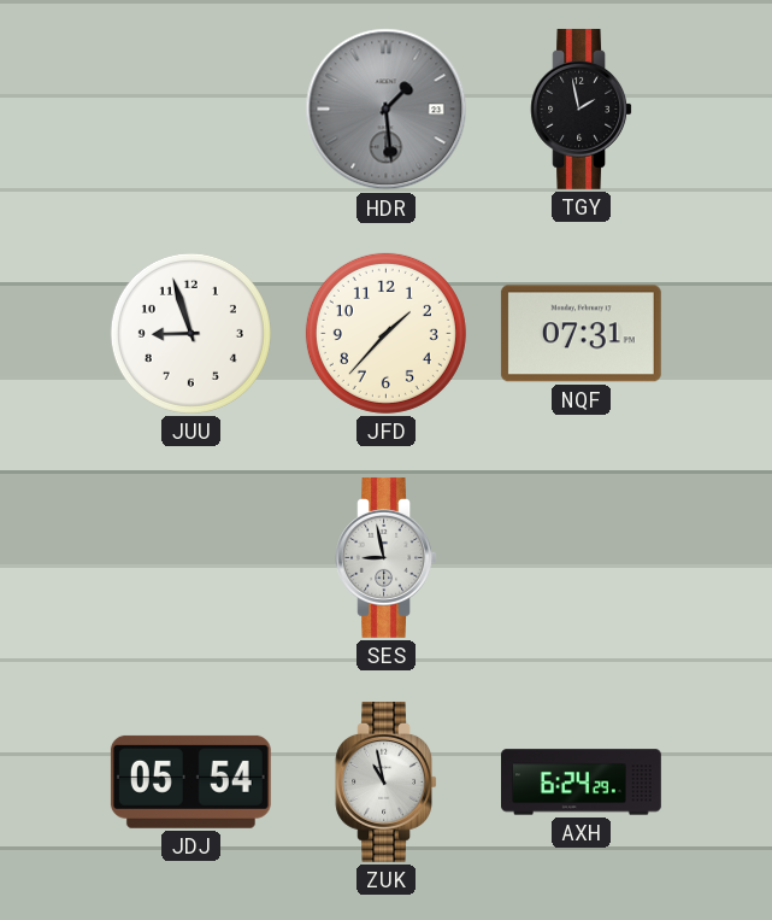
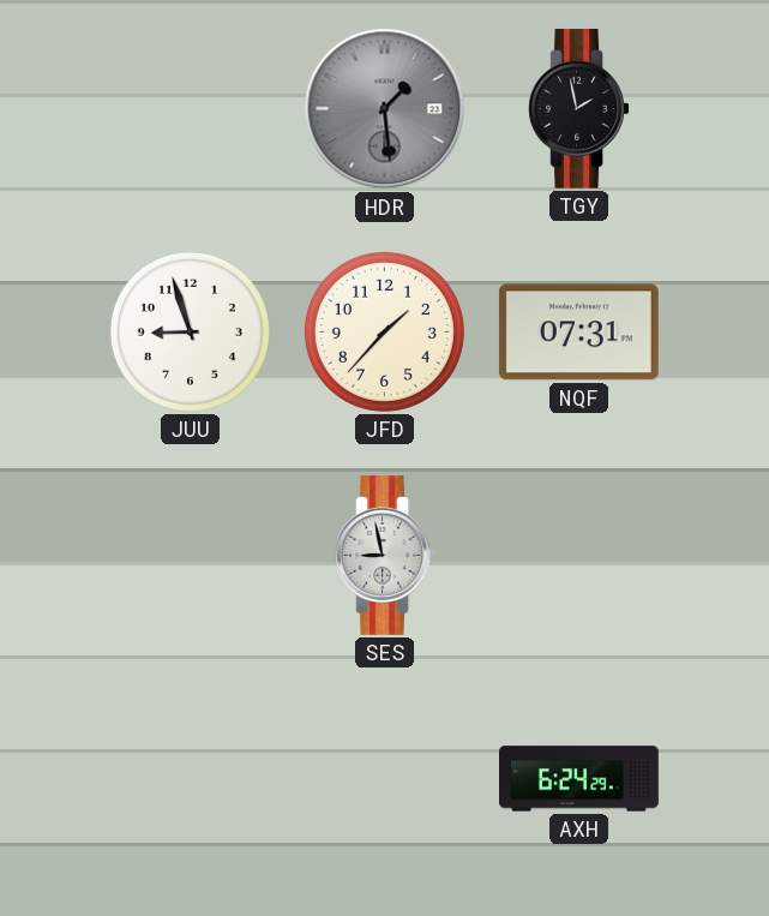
JDJ: 05:54 -> none
ZUK: 10:58 -> none
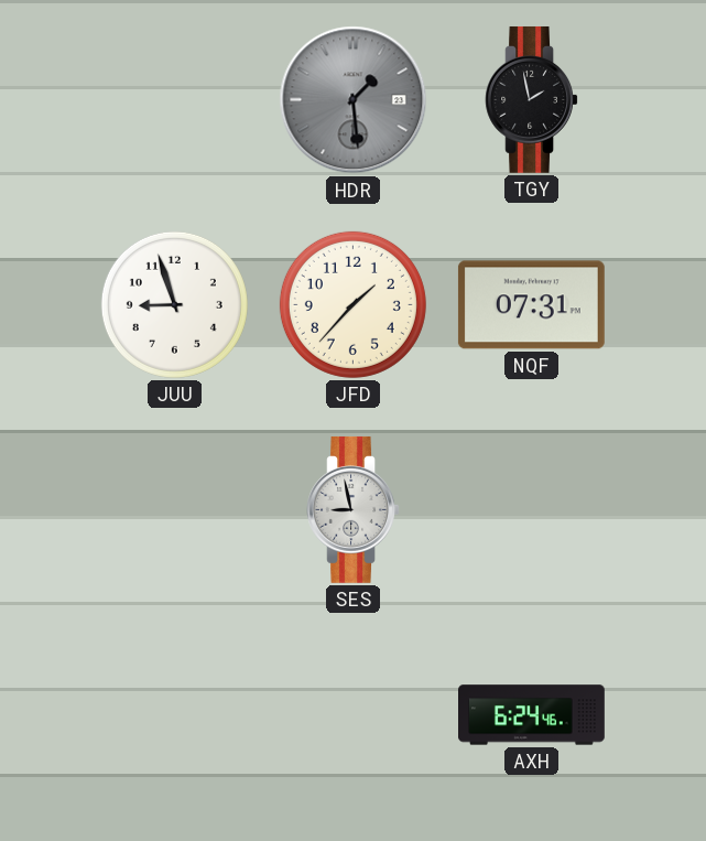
AXH: 6:24:29 -> 6:24:46
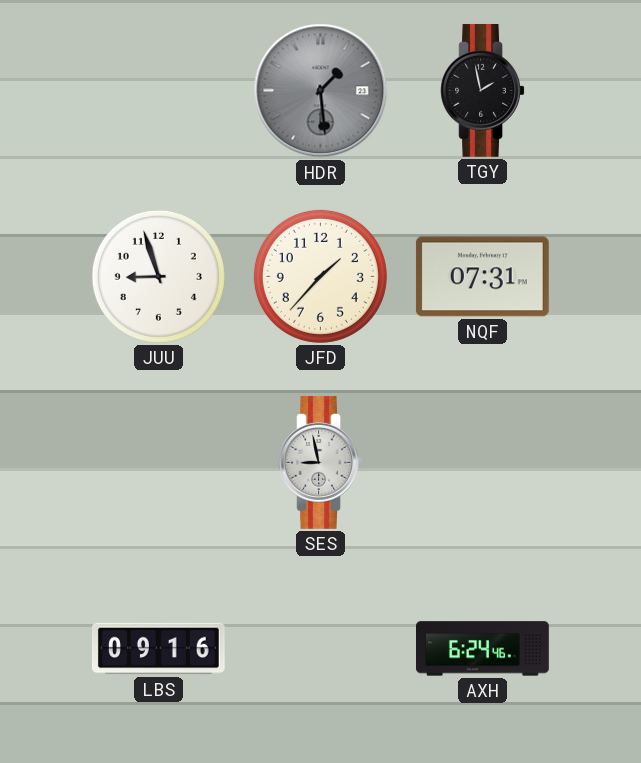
LBS: none -> 09:16
